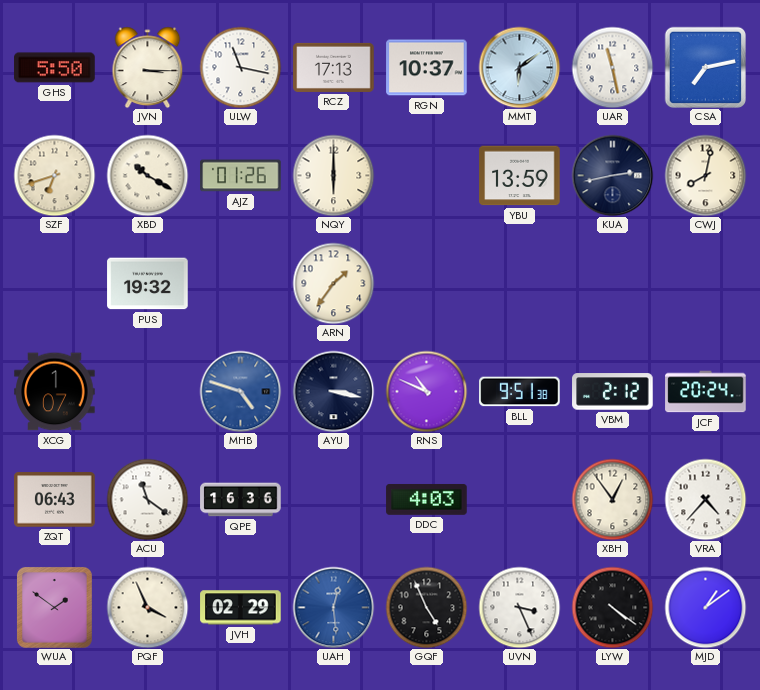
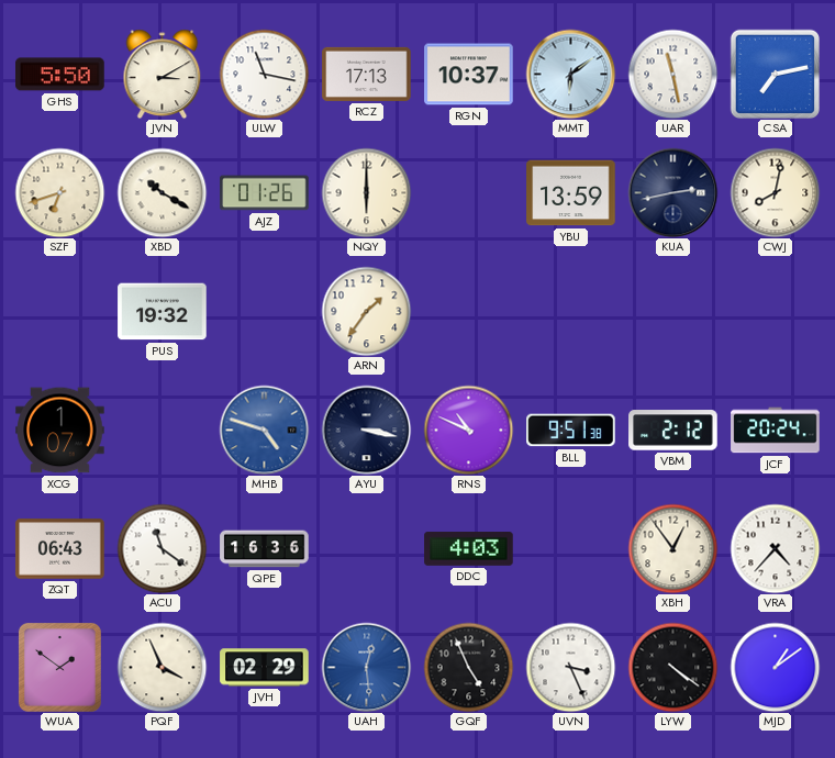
JVN: 3:15 -> 3:10
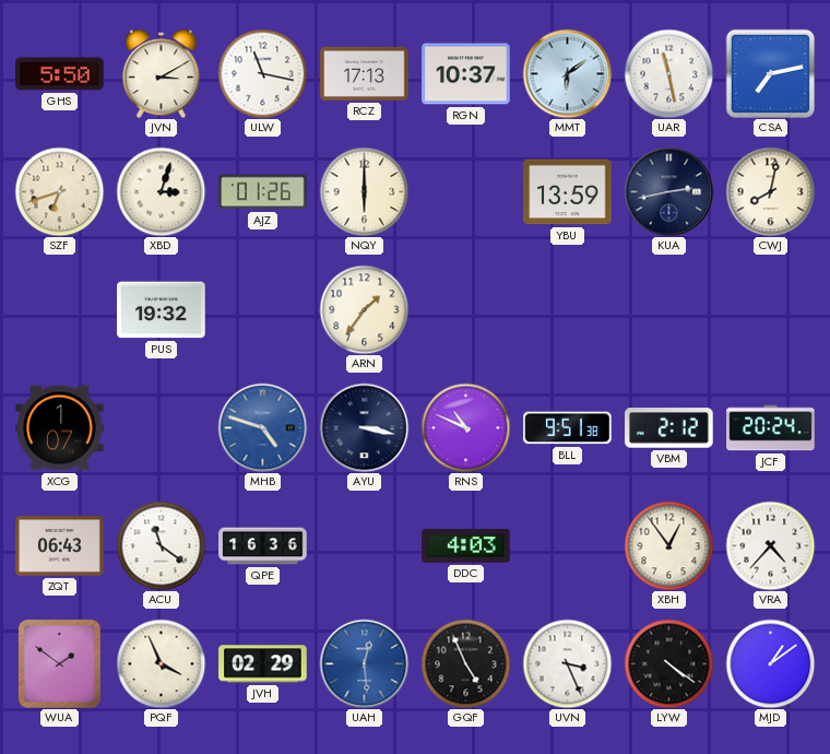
XBD: 10:20 -> 3:03
